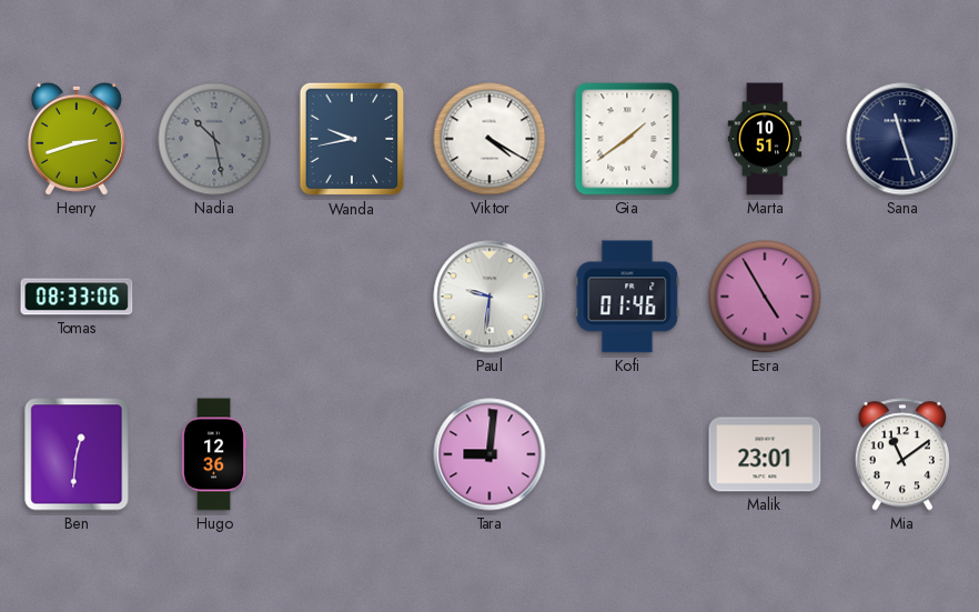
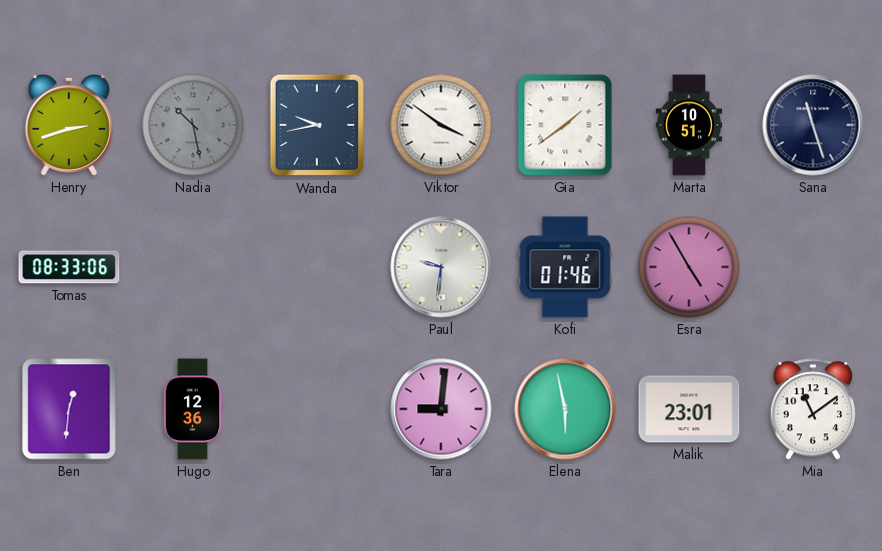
Viktor: 4:20 -> 3:51
Elena: none -> 5:58
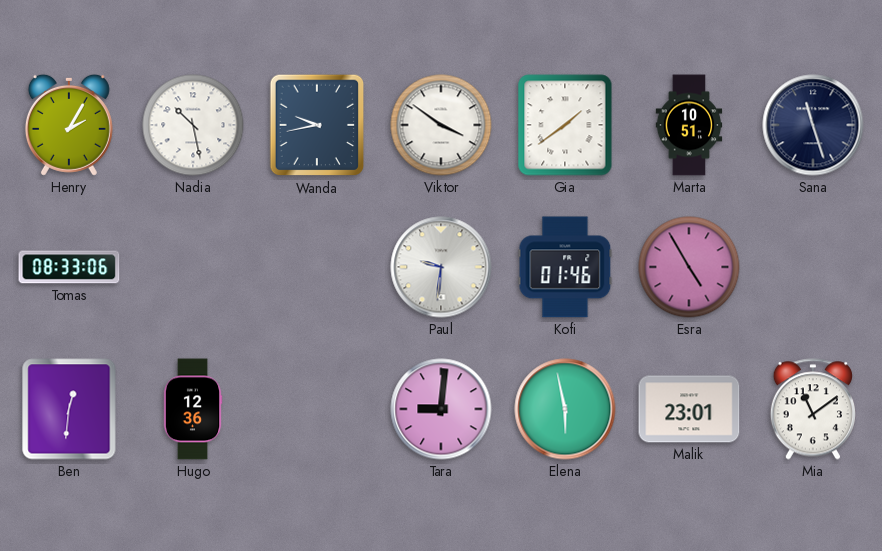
Henry: 2:42 -> 2:05
Nadia dial: grey -> white
